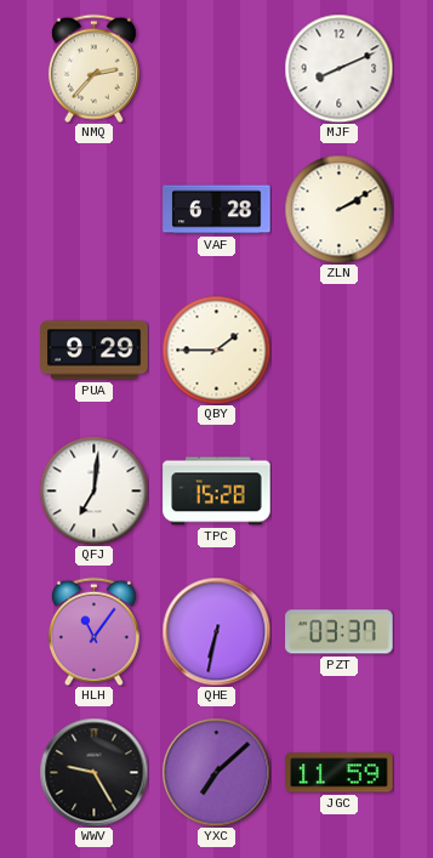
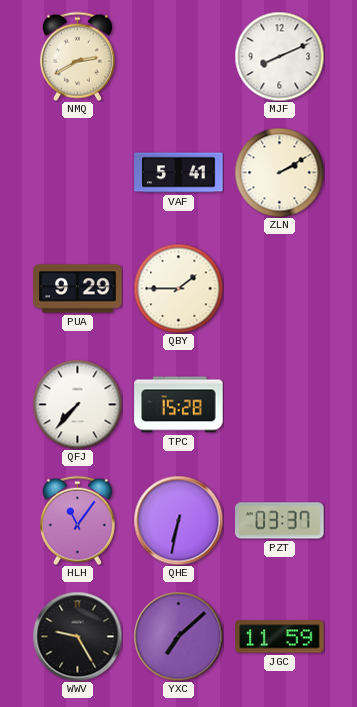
NMQ: 2:37 -> 2:40
VAF: 6:28 -> 5:41
QFJ: 7:01 -> 7:37
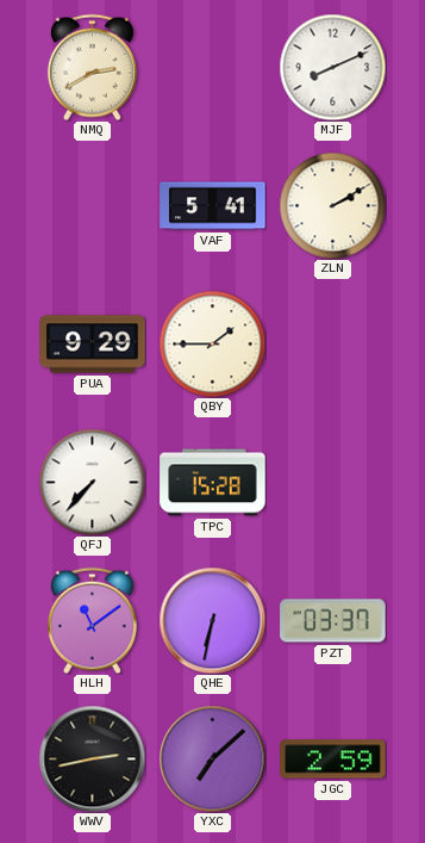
HLH: 11:06 -> 11:09
WWV: 9:25 -> 2:43
JGC: 11:59 -> 2:59
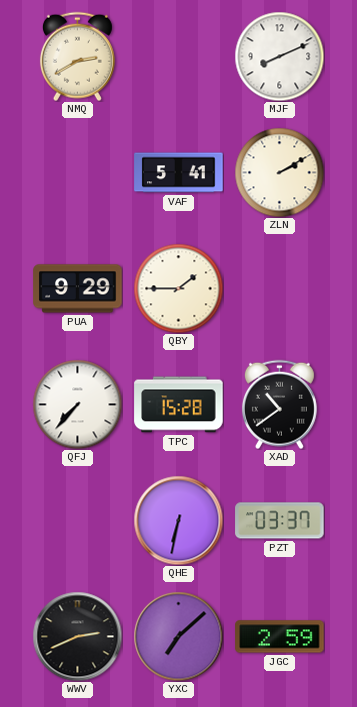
XAD: none -> 10:39
HLH: 11:09 -> none
WWV: 2:43 -> 2:41
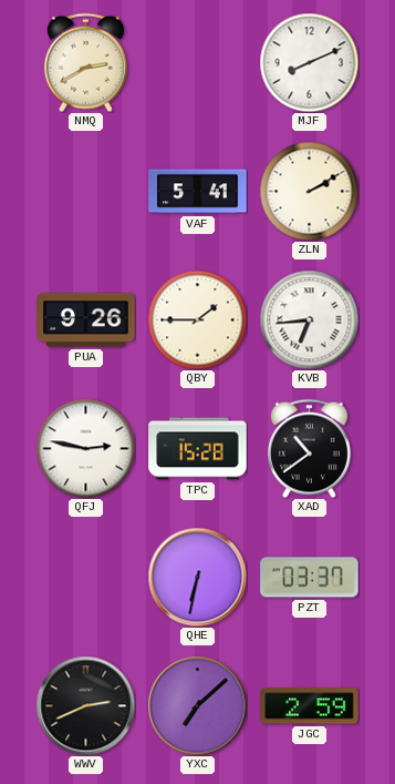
PUA: 9:29 -> 9:26
KVB: none -> 6:44
QFJ: 7:37 -> 2:47
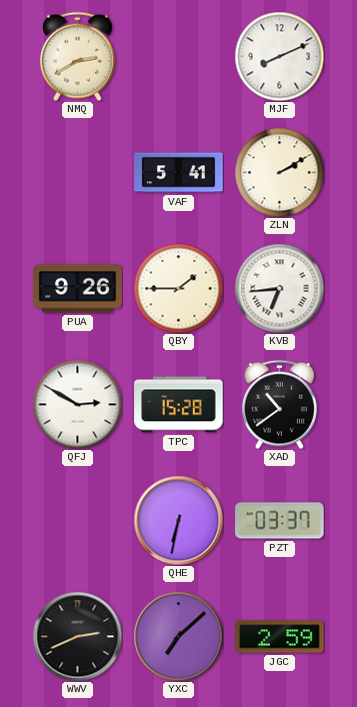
QFJ: 2:47 -> 2:50
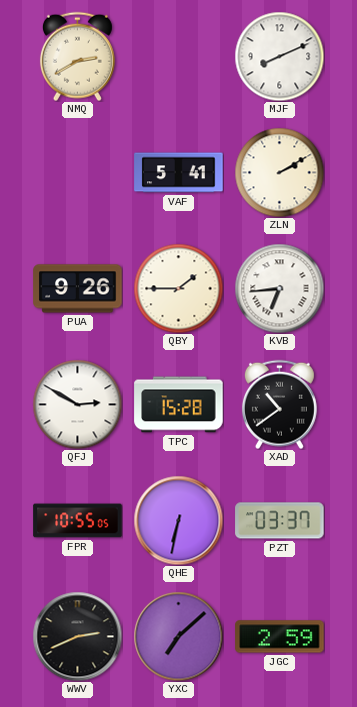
FPR: none -> 10:55
